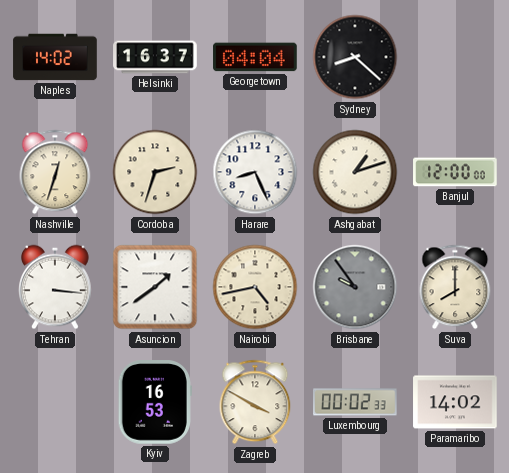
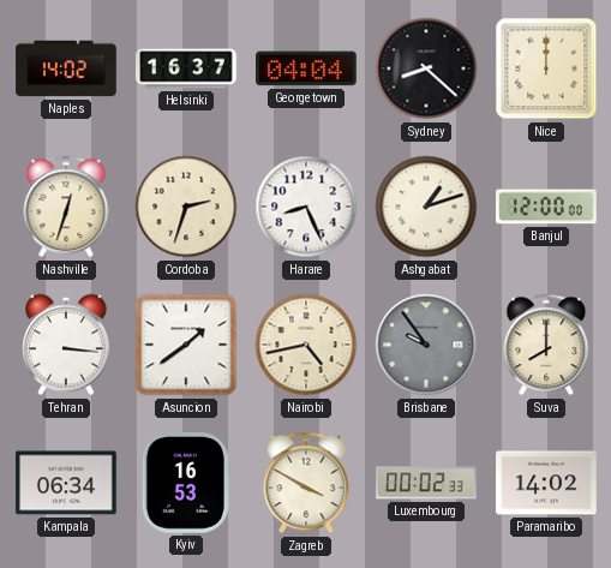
Nice: none -> 12:00
Kampala: none -> 06:34
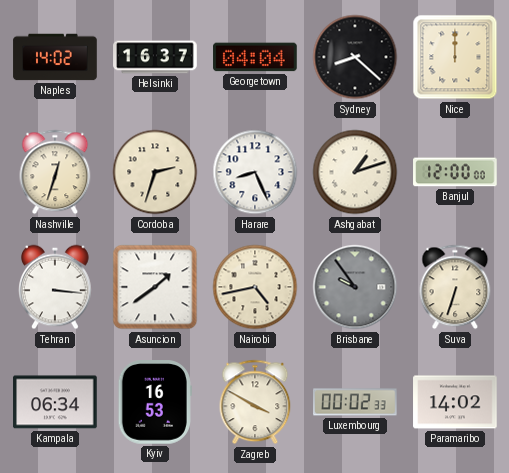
Suva: 8:00 -> 6:33
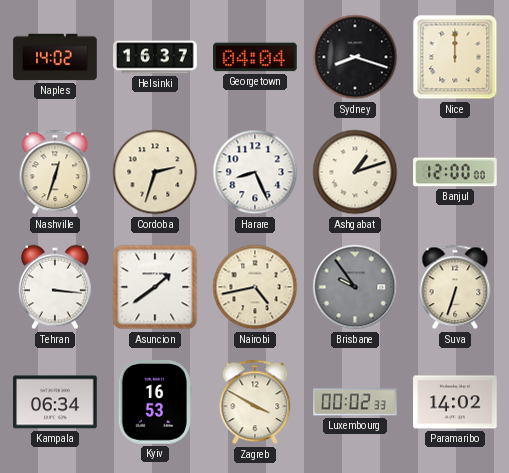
Sydney: 8:22 -> 8:18
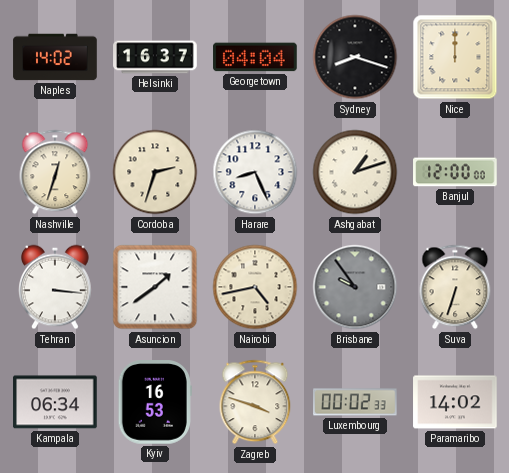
Zagreb: 3:50 -> 3:48
